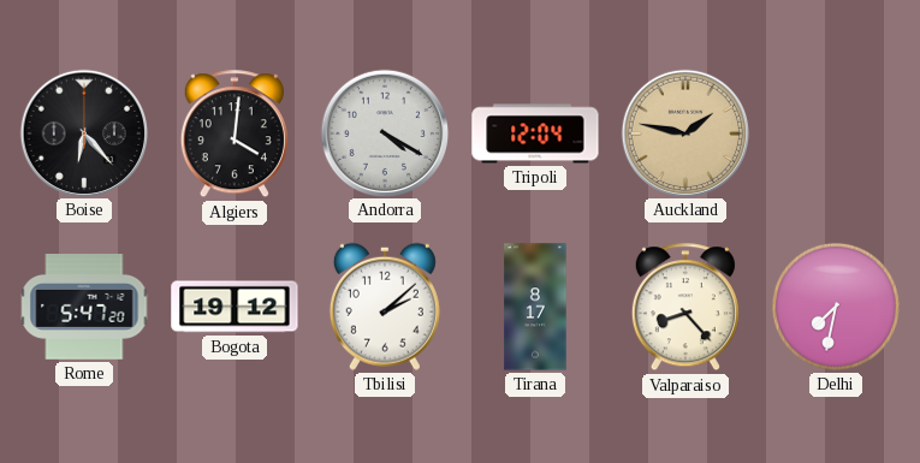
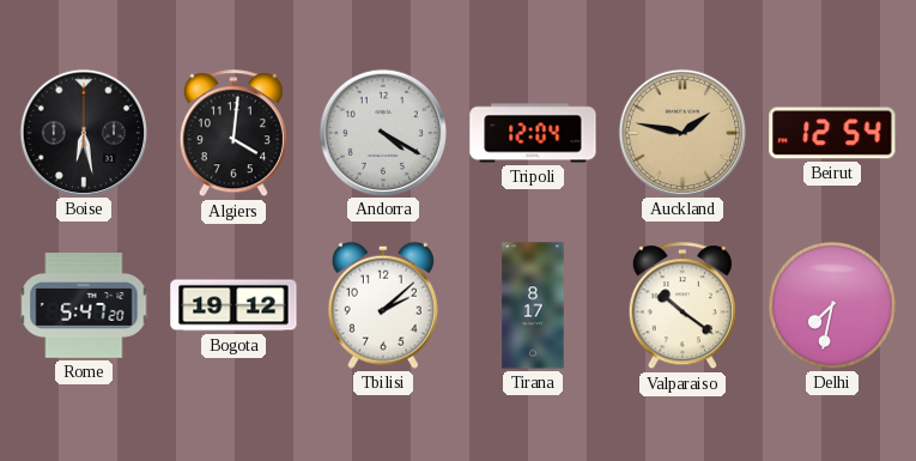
Boise: 6:23 -> 6:28
Beirut: none -> 12:54
Valparaiso: 8:23 -> 10:21
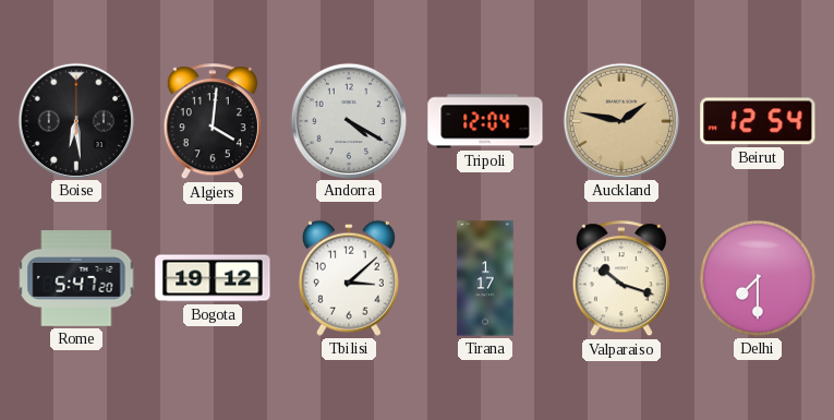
Boise: 6:28 -> 6:29
Tbilisi: 2:08 -> 3:08
Tirana: 8:17 -> 1:17
Valparaiso: 10:21 -> 10:18
Delhi: 7:32 -> 7:30
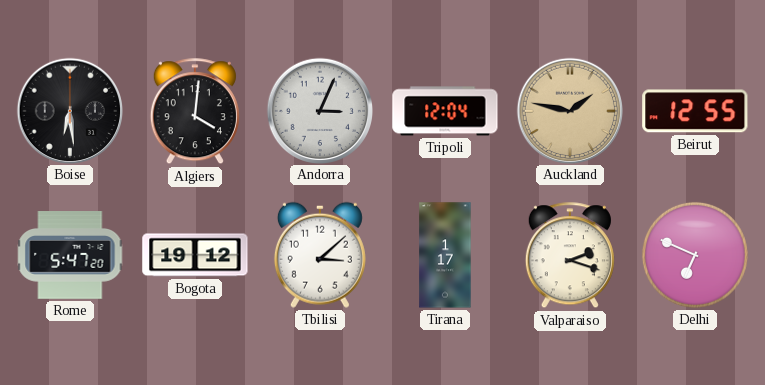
Andorra: 4:20 -> 3:04
Beirut: 12:54 -> 12:55
Valparaiso: 10:18 -> 2:18
Delhi: 7:30 -> 6:49
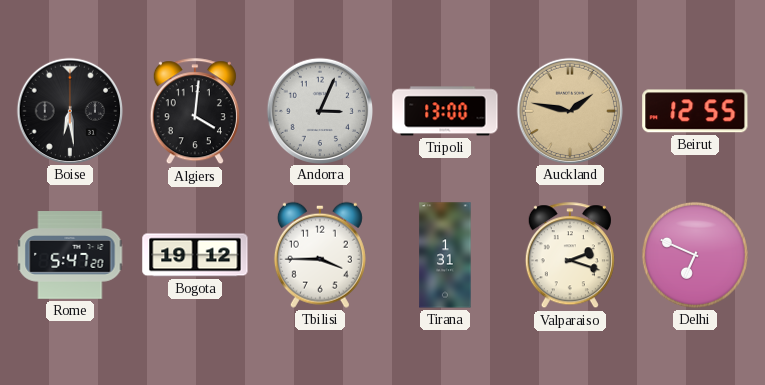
Tripoli: 12:04 -> 13:00
Tbilisi: 3:08 -> 3:45
Tirana: 1:17 -> 1:31
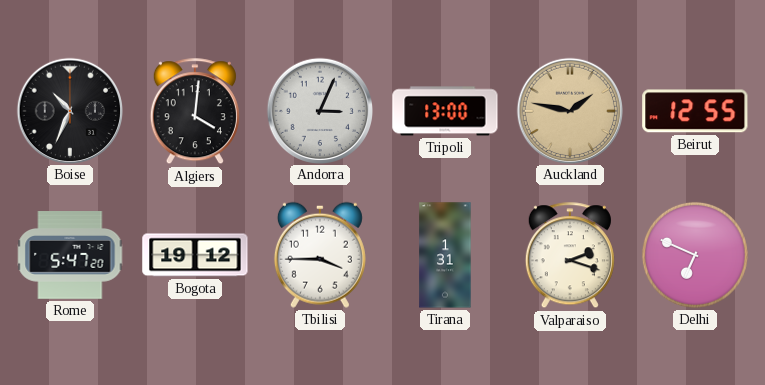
Boise: 6:29 -> 10:34
